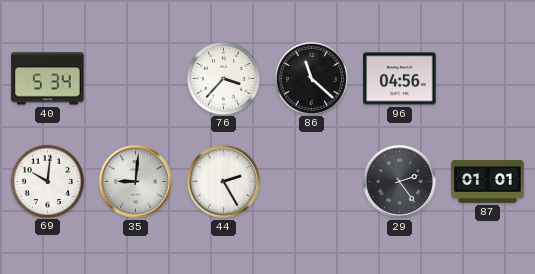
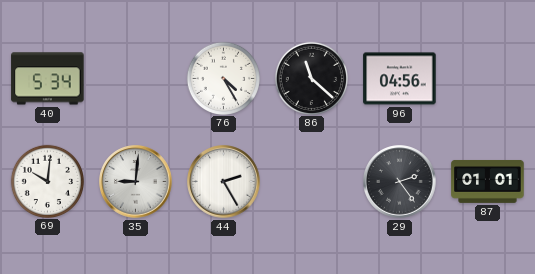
76: 3:37 -> 4:25
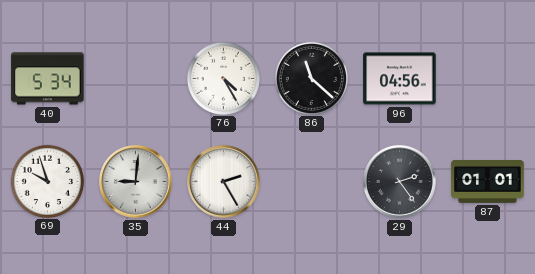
69: 10:01 -> 9:57
